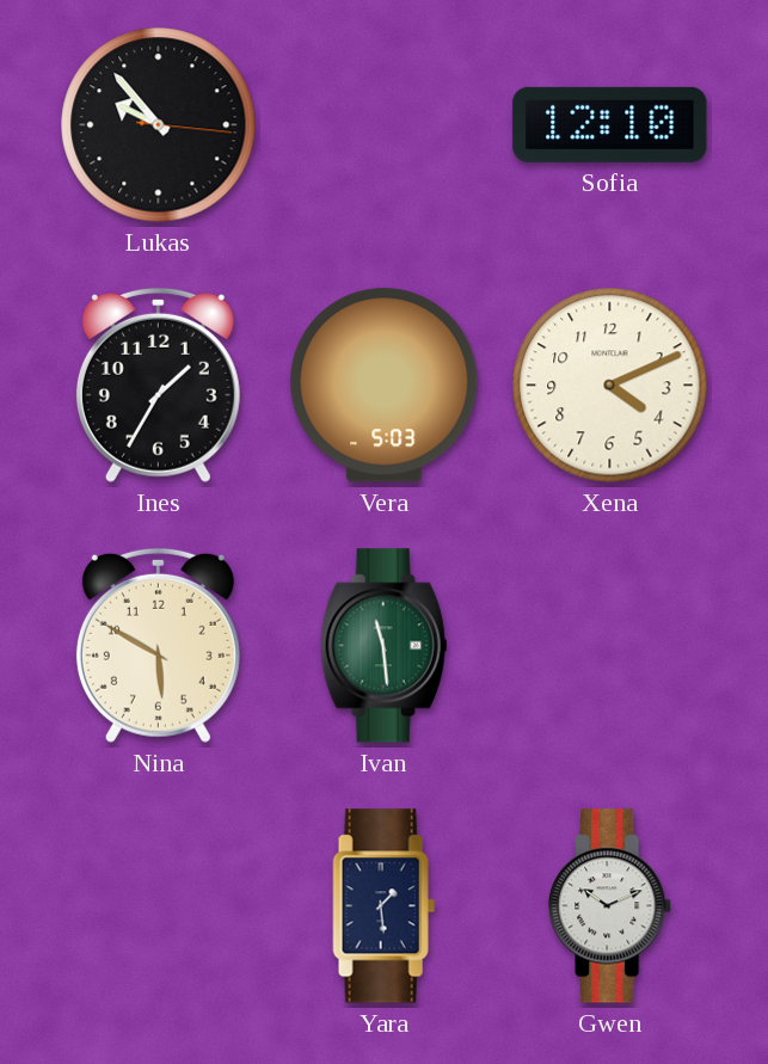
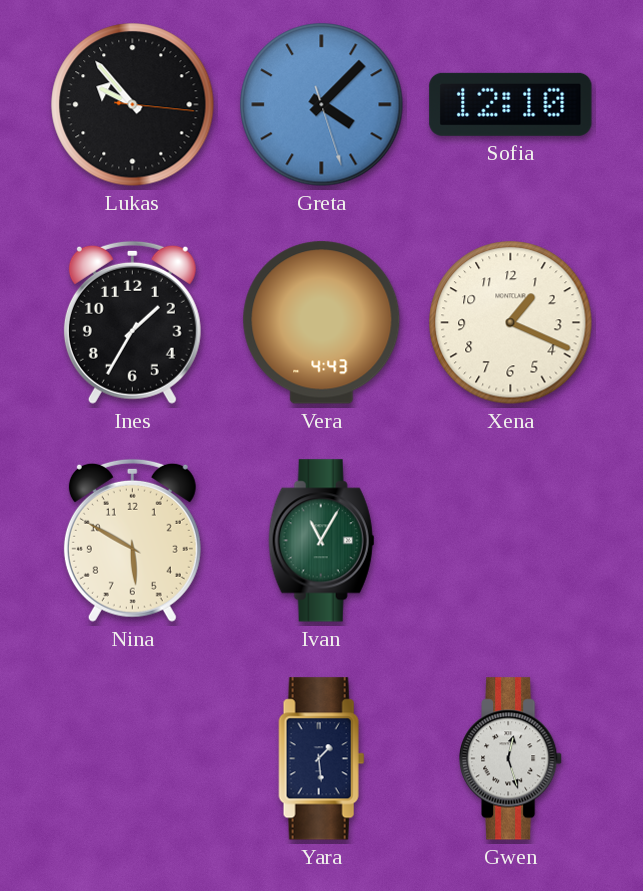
Greta: none -> 4:07
Vera: 5:03 -> 4:43
Xena: 4:11 -> 1:19
Ivan: 11:29 -> 11:05
Gwen: 10:11 -> 12:27
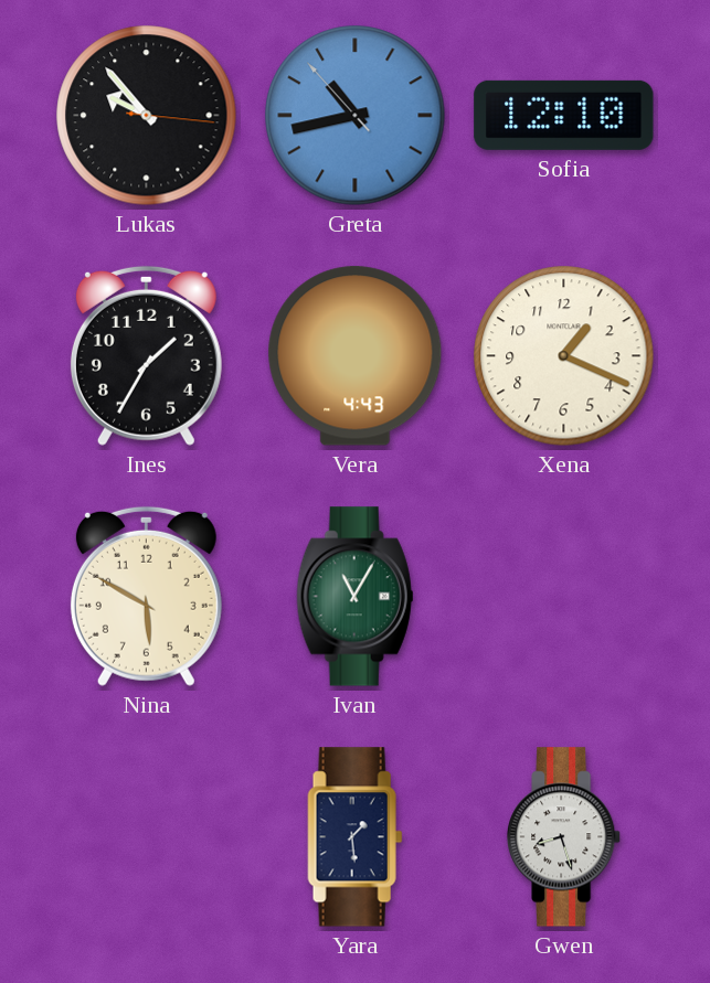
Greta: 4:07 -> 10:42
Gwen: 12:27 -> 8:27
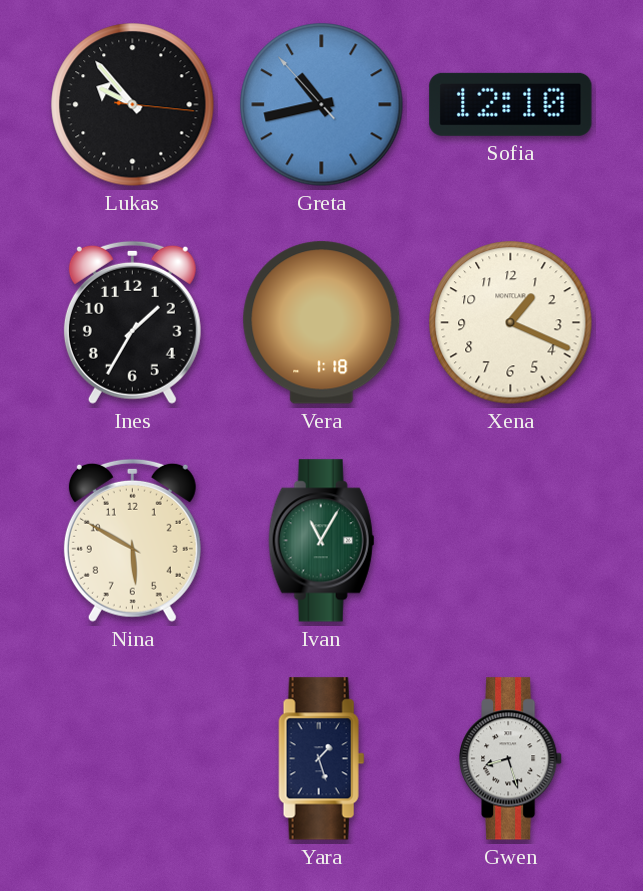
Vera: 4:43 -> 1:18
Yara: 1:29 -> 1:27
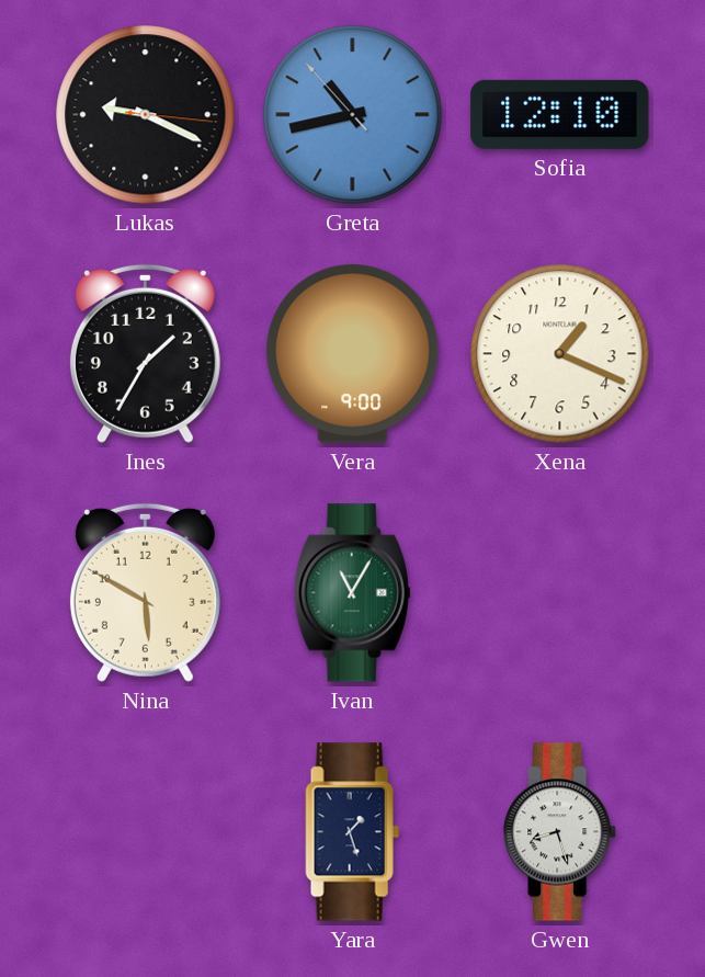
Lukas: 9:53 -> 9:19
Vera: 1:18 -> 9:00
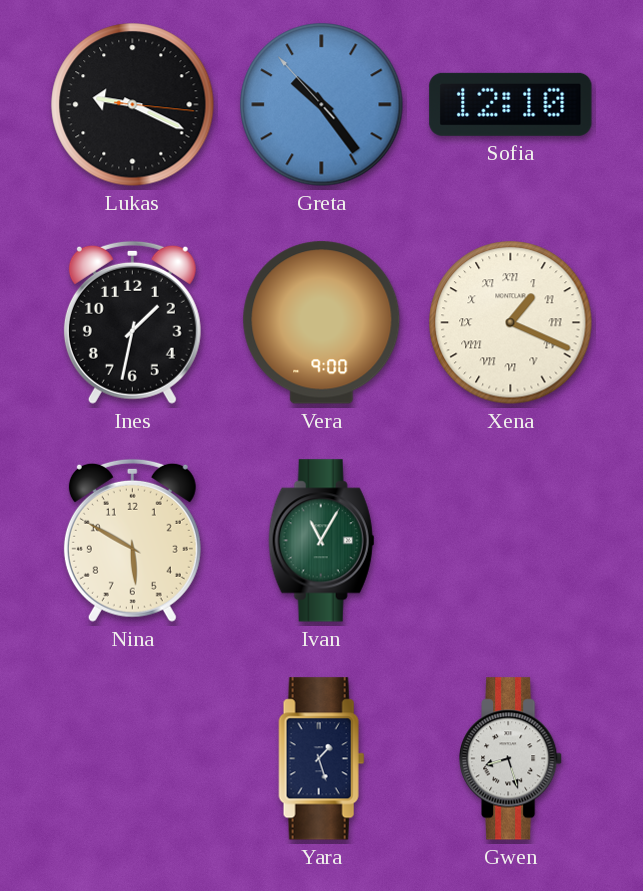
Greta: 10:42 -> 10:23
Ines: 1:35 -> 1:32
Xena numerals: Arabic -> Roman
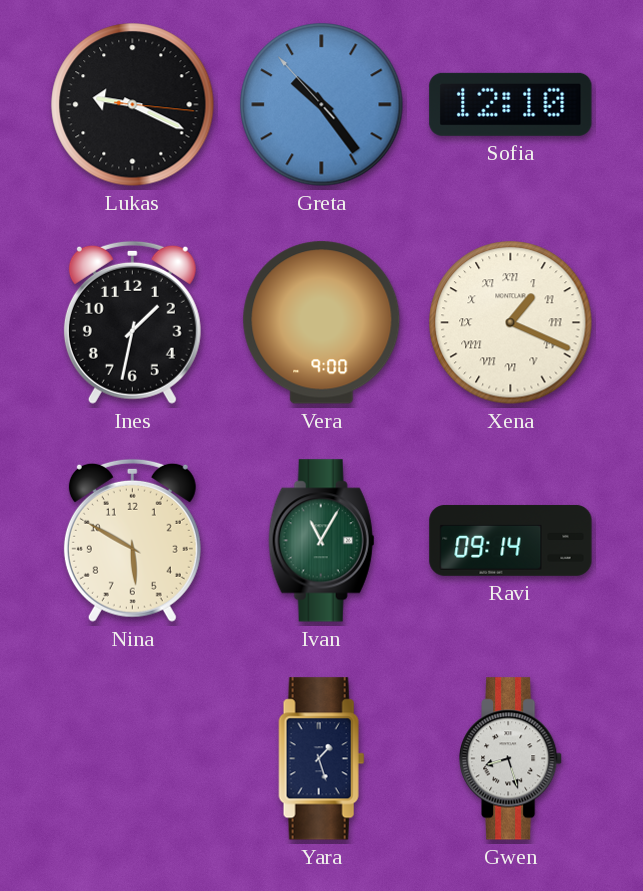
Ravi: none -> 09:14
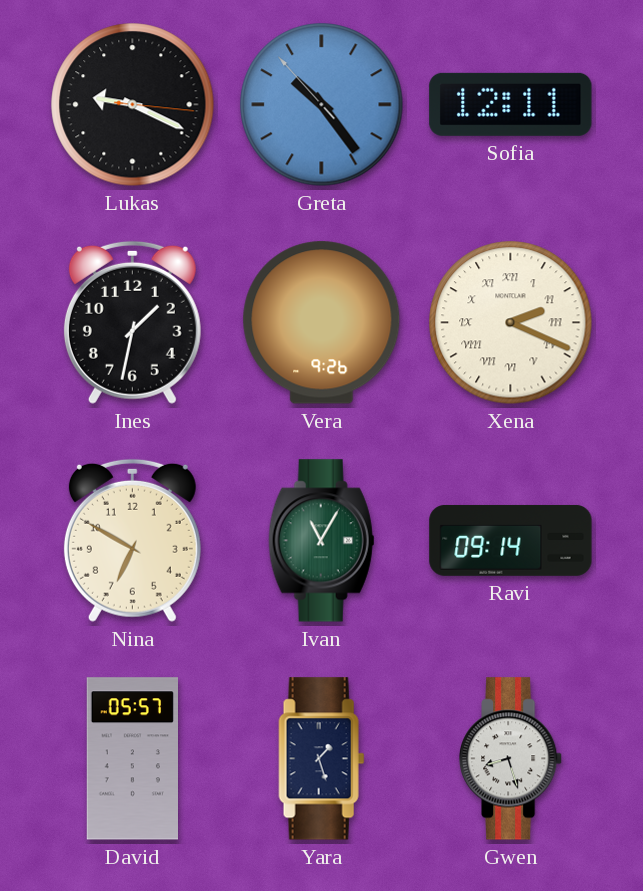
Sofia: 12:10 -> 12:11
Vera: 9:00 -> 9:26
Xena: 1:19 -> 2:19
Nina: 5:50 -> 6:50
David: none -> 05:57
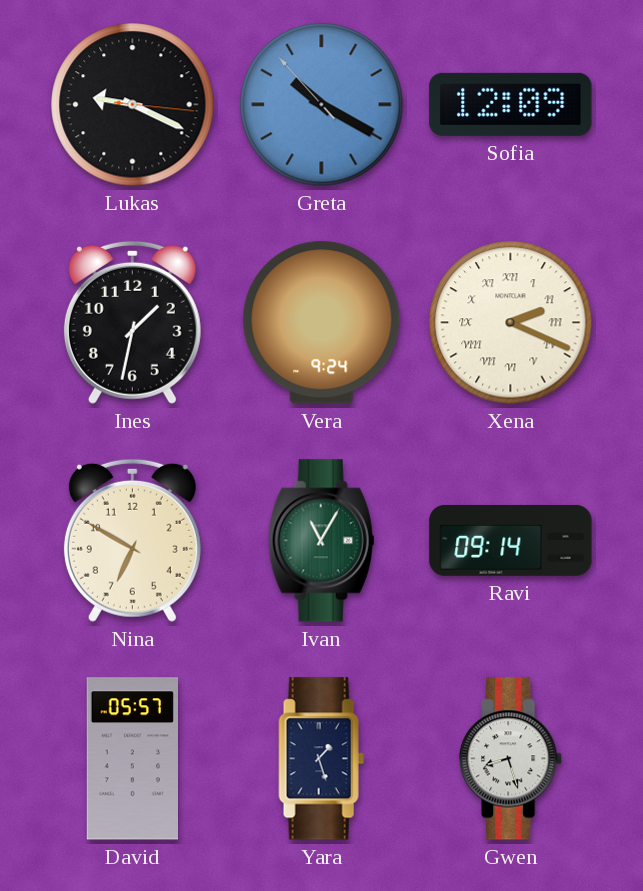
Greta: 10:23 -> 10:19
Sofia: 12:11 -> 12:09
Vera: 9:26 -> 9:24
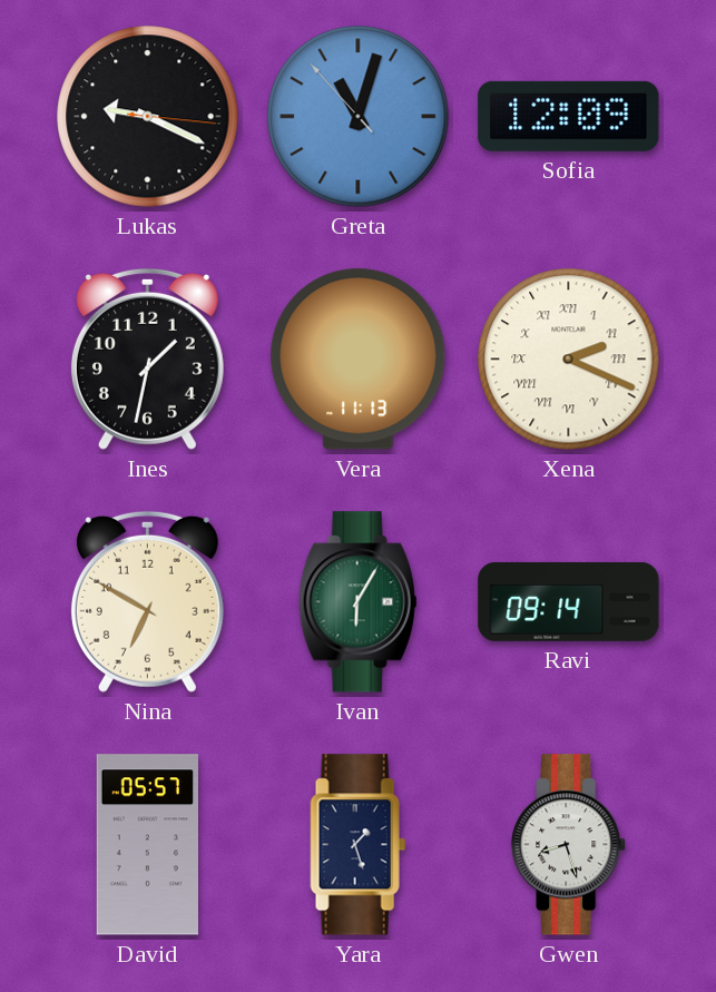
Greta: 10:19 -> 11:02
Vera: 9:24 -> 11:13
Ivan: 11:05 -> 6:05
